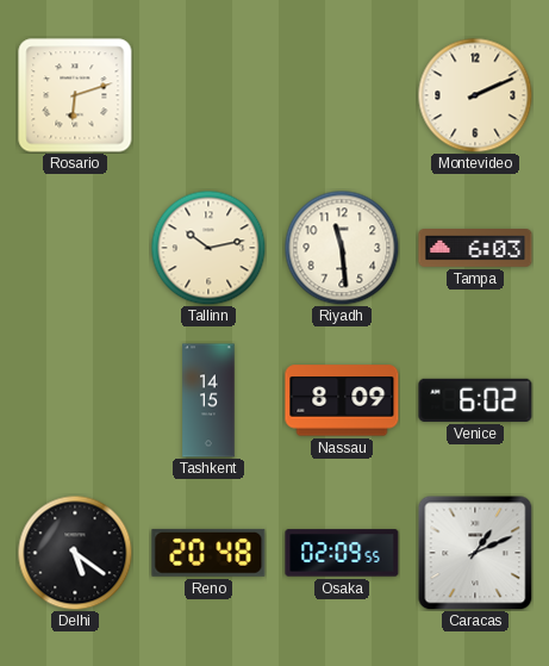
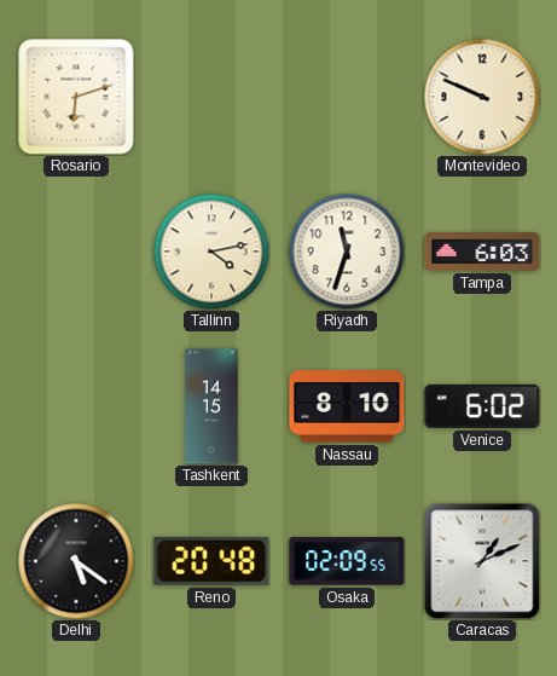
Montevideo: 2:11 -> 9:49
Tallinn: 10:13 -> 4:13
Riyadh: 11:29 -> 11:33
Nassau: 8:09 -> 8:10
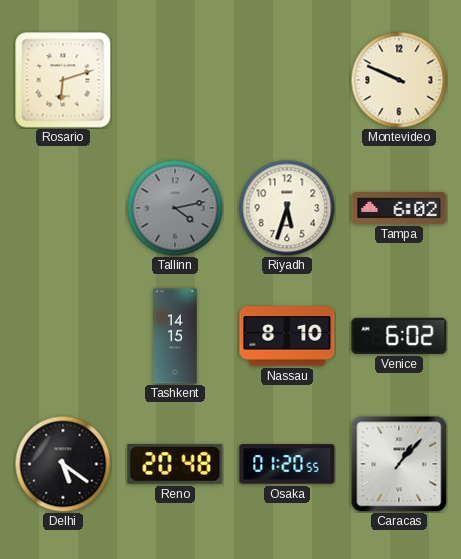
Tallinn dial: cream -> grey
Riyadh: 11:33 -> 5:33
Tampa: 6:03 -> 6:02
Osaka: 02:09 -> 01:20
Caracas: 1:11 -> 1:07
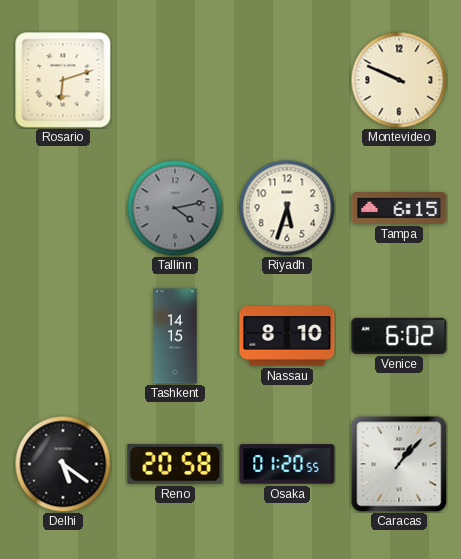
Tampa: 6:02 -> 6:15
Reno: 20:48 -> 20:58
